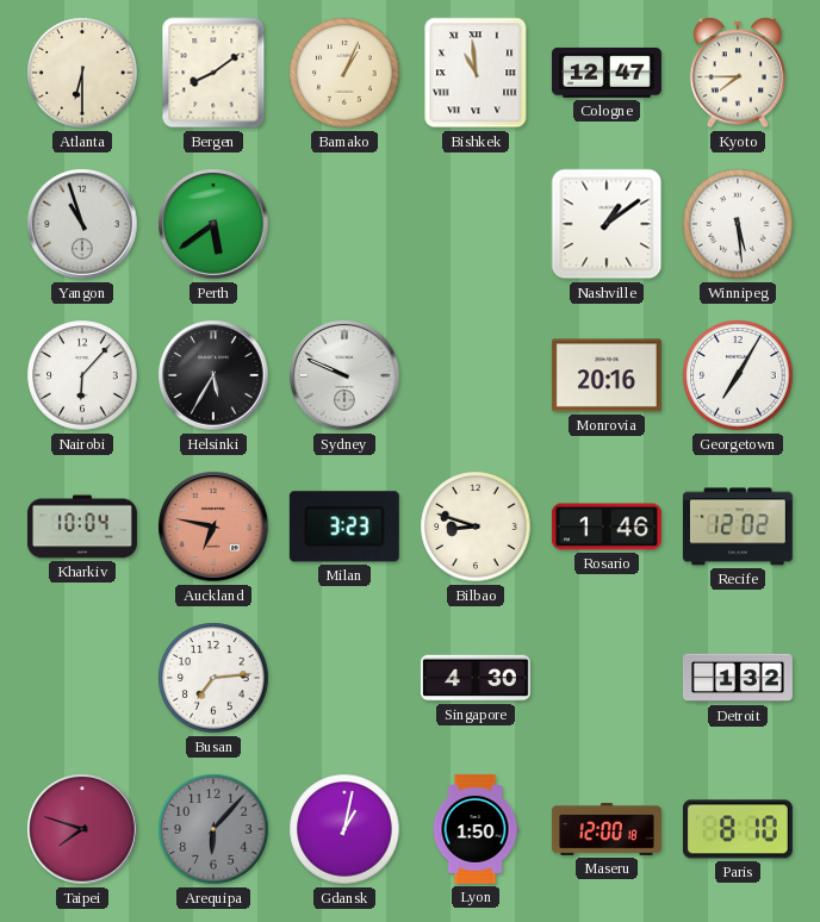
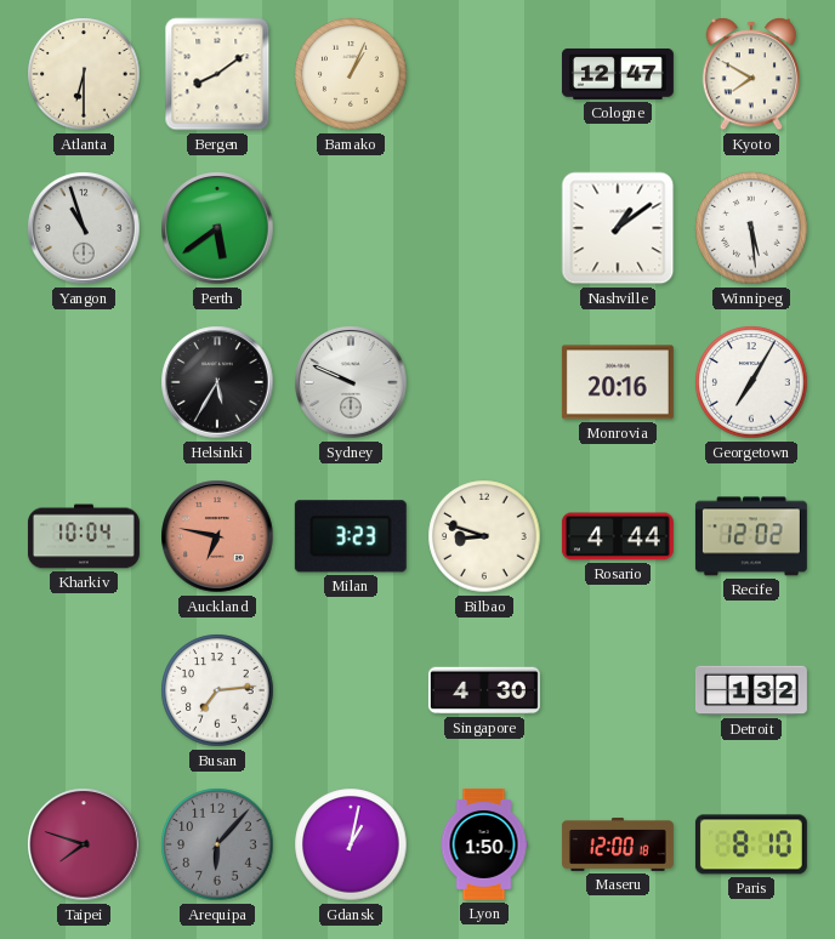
Bishkek: 10:59 -> none
Kyoto: 7:45 -> 7:50
Nairobi: 6:07 -> none
Rosario: 1:46 -> 4:44
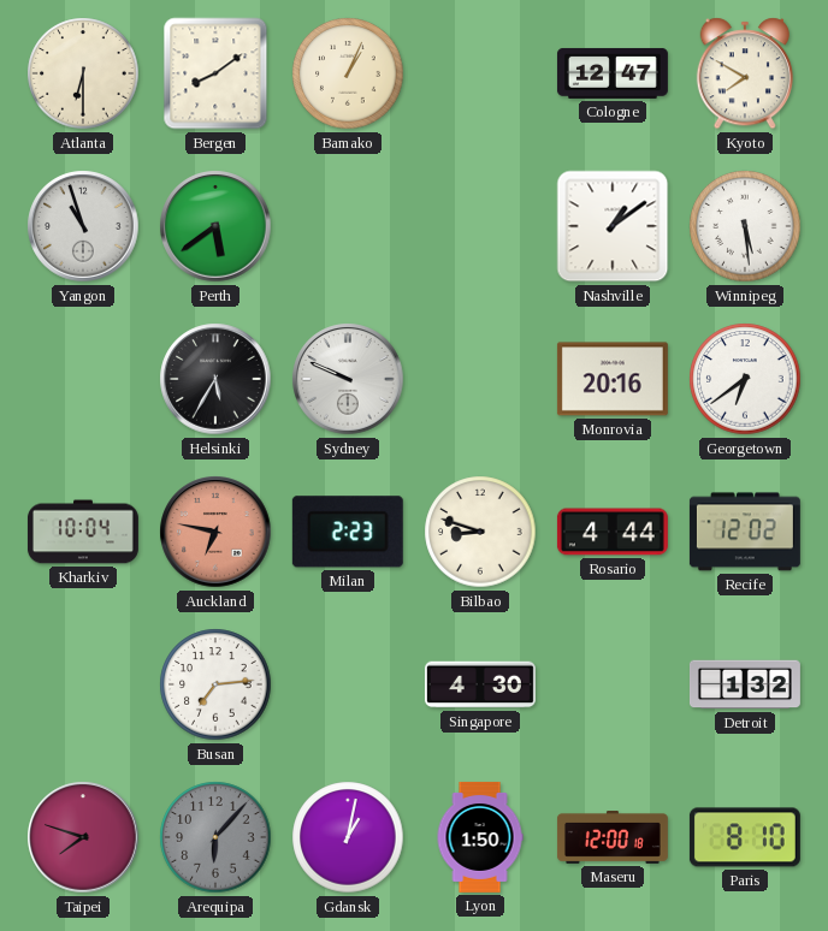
Georgetown: 7:05 -> 6:39
Milan: 3:23 -> 2:23
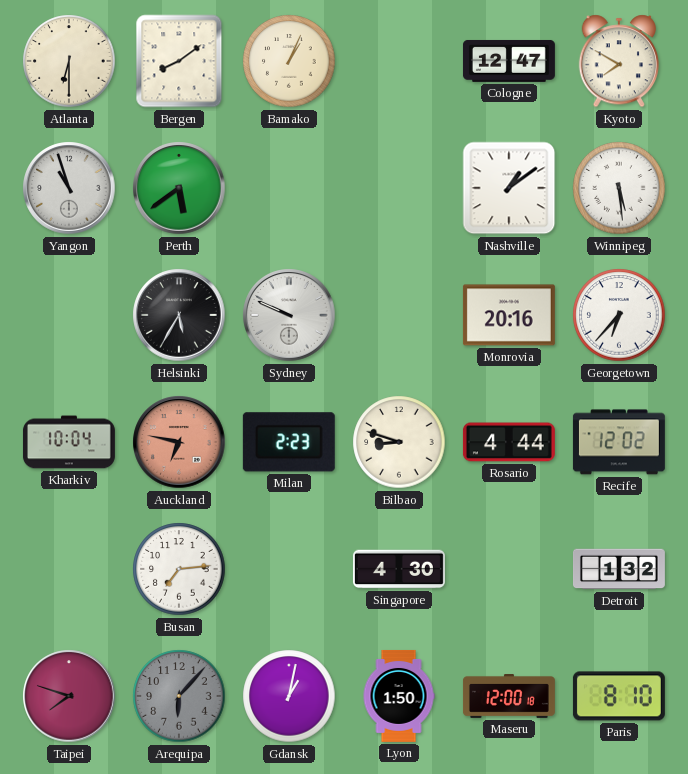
Georgetown: 6:39 -> 6:37
